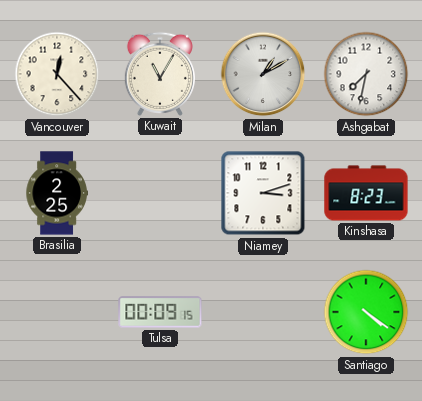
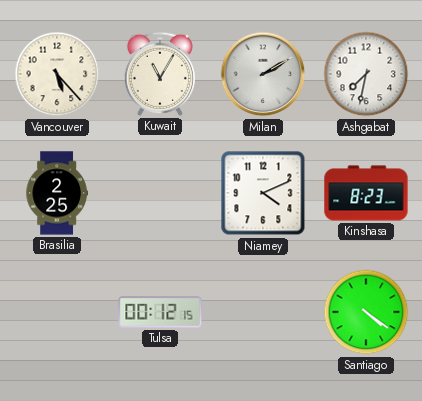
Vancouver: 12:23 -> 5:23
Milan: 1:10 -> 2:10
Niamey: 3:12 -> 4:11
Tulsa: 00:09 -> 00:12
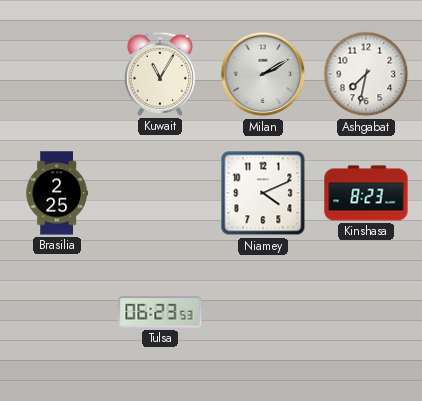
Vancouver: 5:23 -> none
Tulsa: 00:12 -> 06:23
Santiago: 4:21 -> none
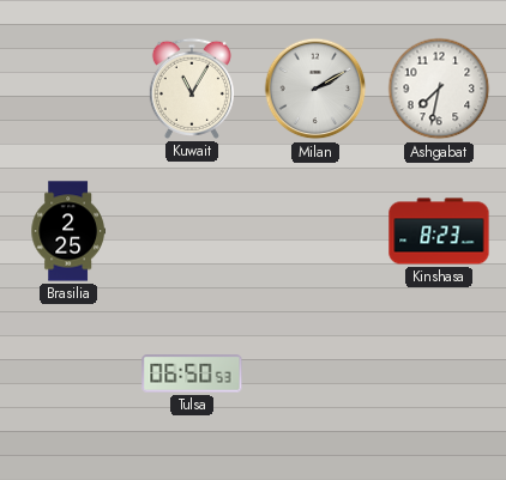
Niamey: 4:11 -> none
Tulsa: 06:23 -> 06:50
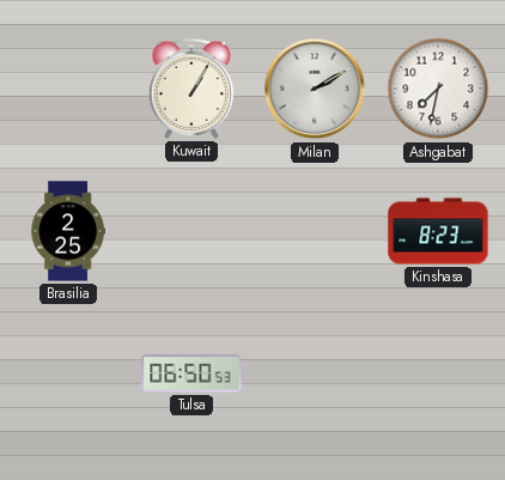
Kuwait: 11:05 -> 1:05
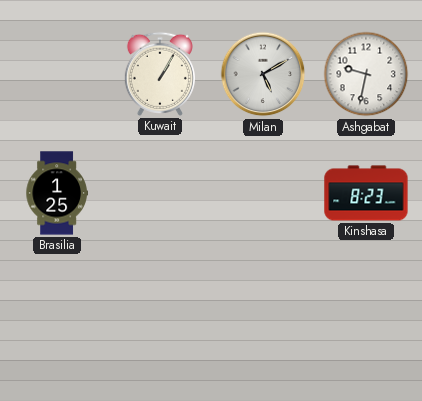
Milan: 2:10 -> 5:10
Ashgabat: 7:32 -> 9:32
Brasilia: 2:25 -> 1:25
Tulsa: 06:50 -> none
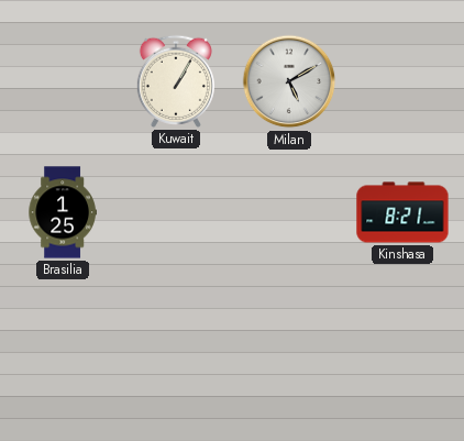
Ashgabat: 9:32 -> none
Kinshasa: 8:23 -> 8:21
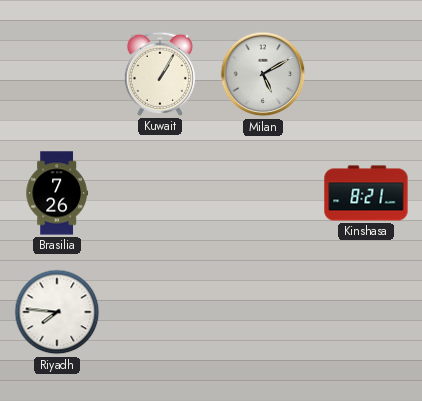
Brasilia: 1:25 -> 7:26
Riyadh: none -> 7:46
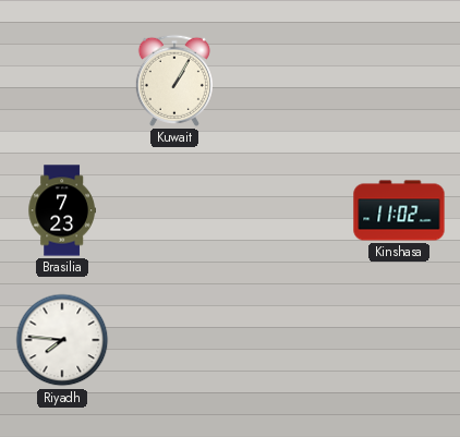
Milan: 5:10 -> none
Brasilia: 7:26 -> 7:23
Kinshasa: 8:21 -> 11:02
